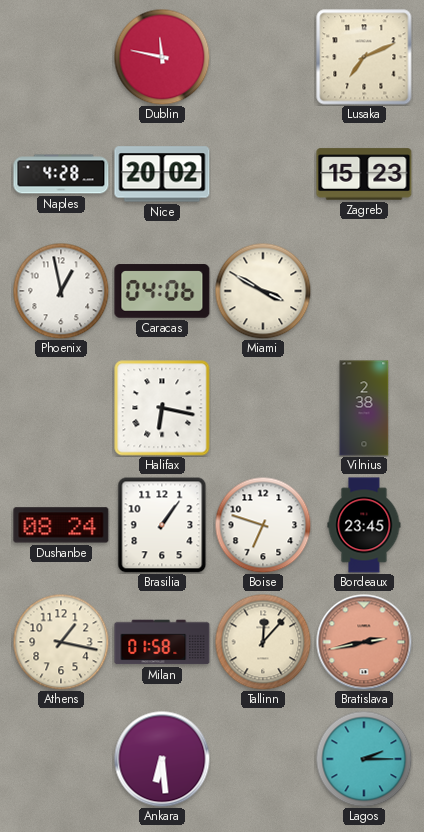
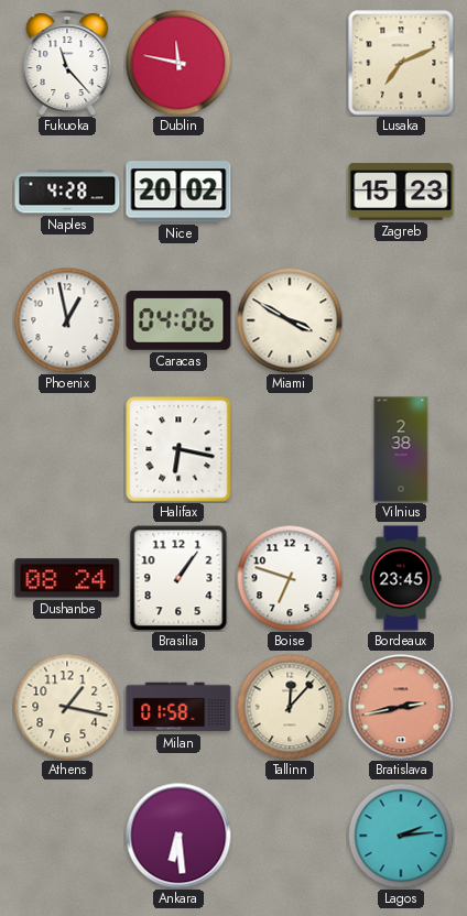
Fukuoka: none -> 11:23
Lagos: 2:15 -> 2:14
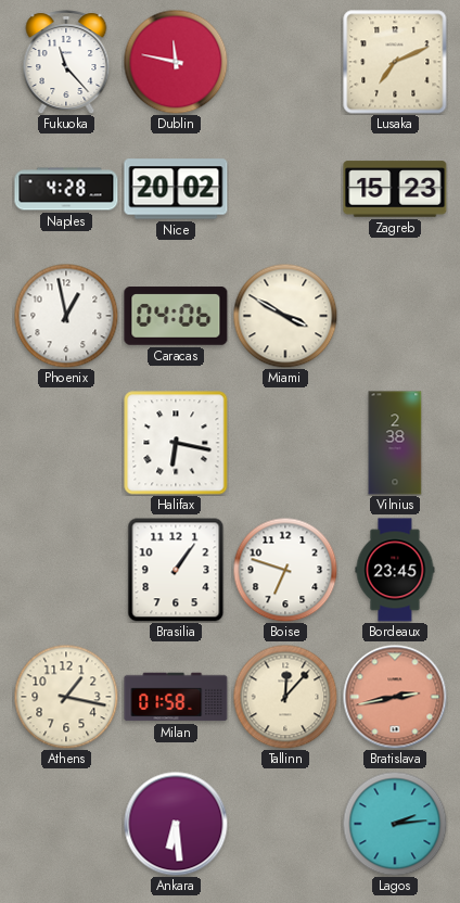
Dushanbe: 08:24 -> none
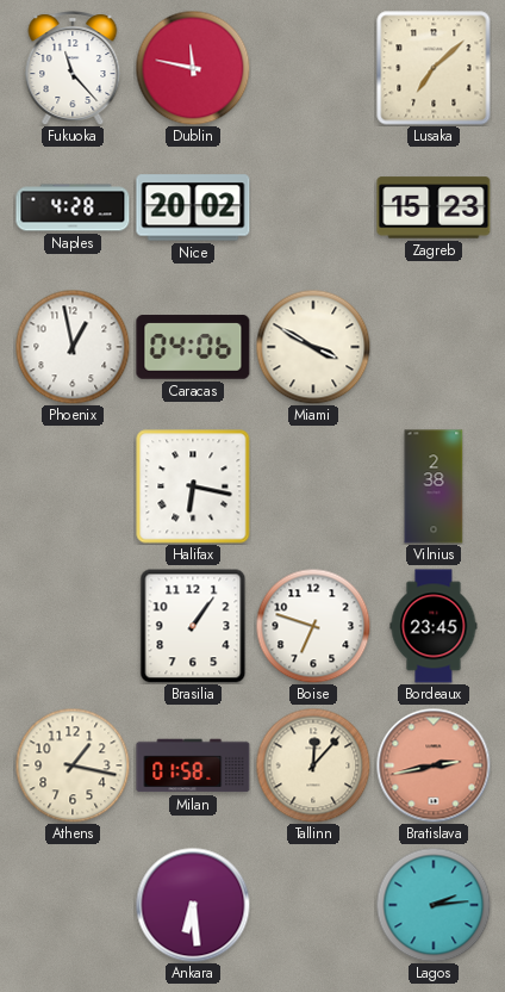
Lusaka: 7:11 -> 7:08
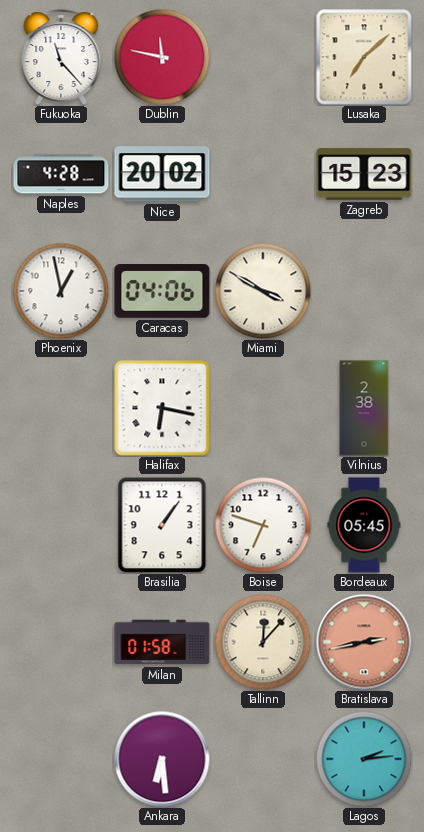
Bordeaux: 23:45 -> 05:45
Athens: 1:17 -> none
